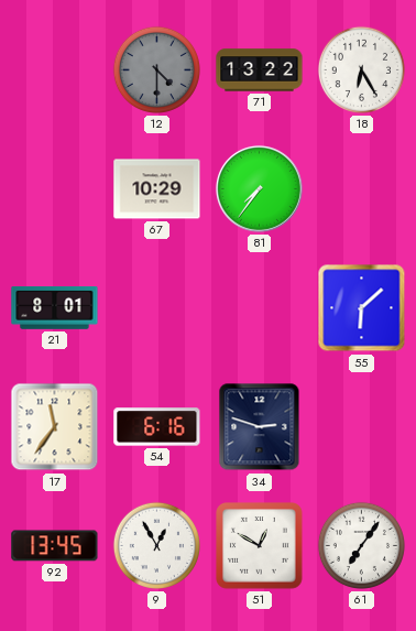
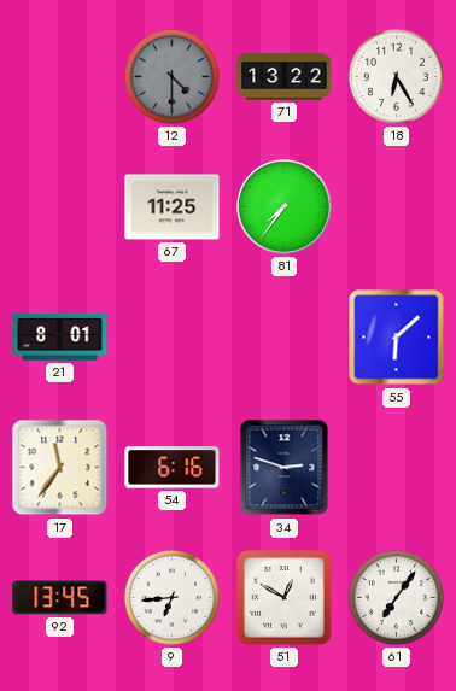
67: 10:29 -> 11:25
9: 12:55 -> 6:44
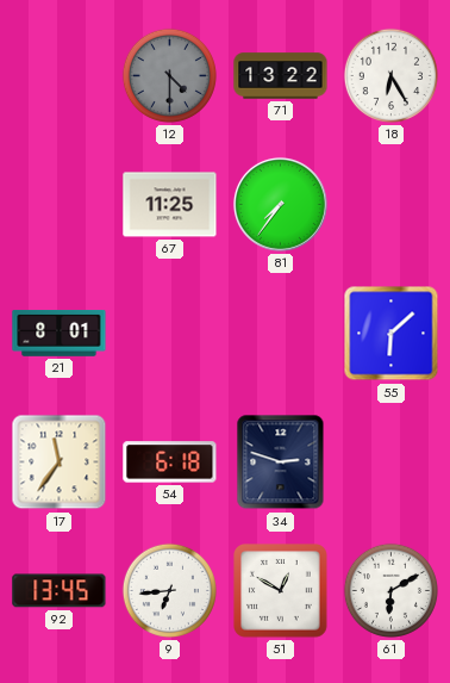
54: 6:16 -> 6:18
61: 7:06 -> 6:10
